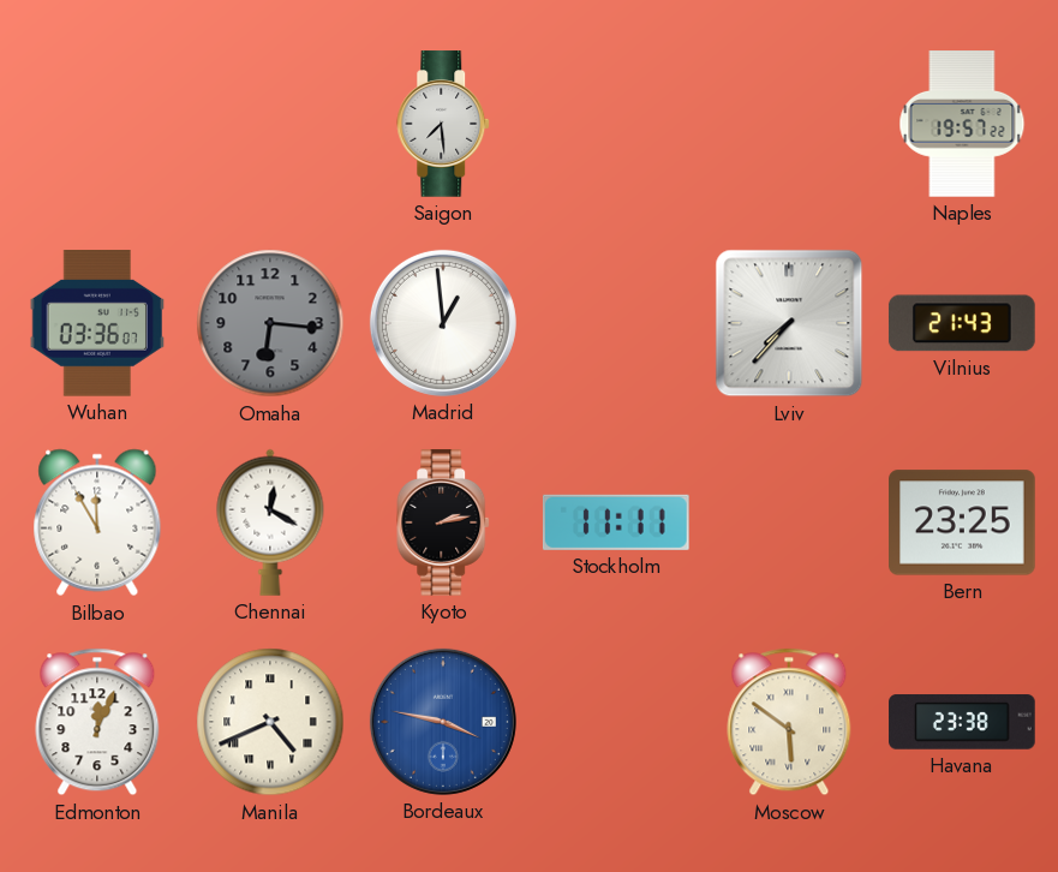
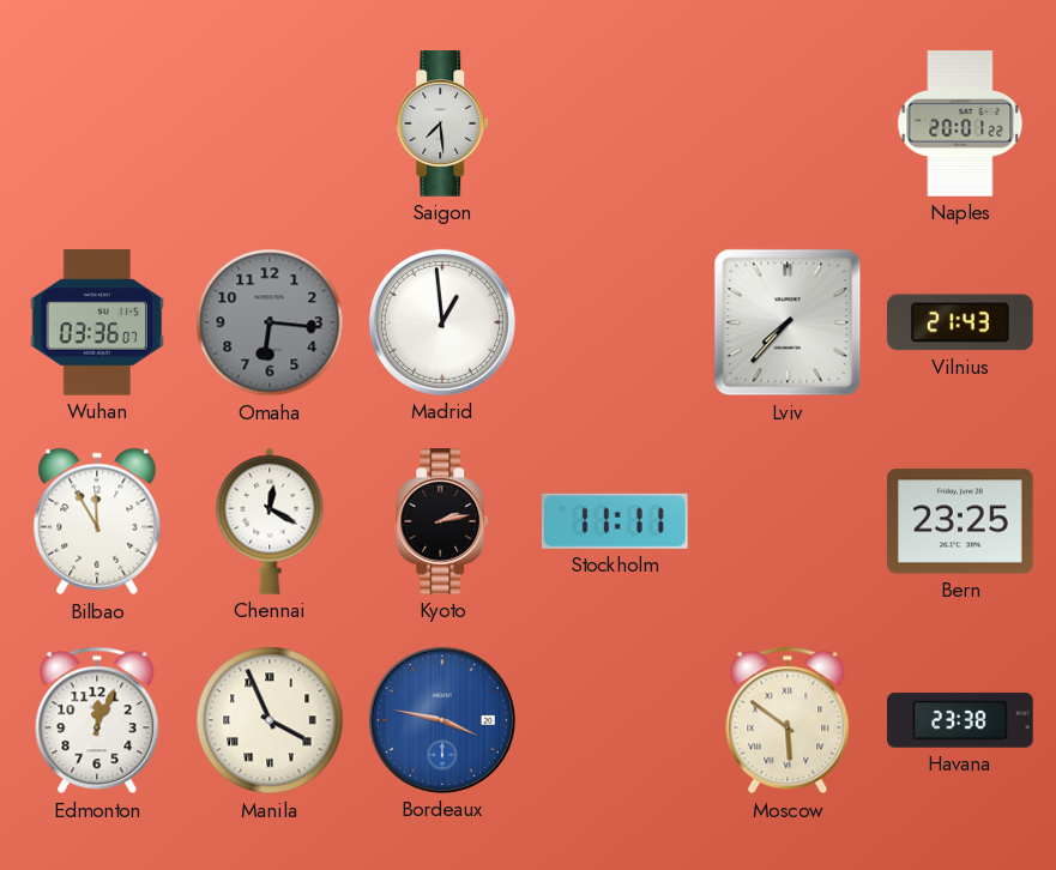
Naples: 19:57 -> 20:01
Manila: 4:41 -> 3:56
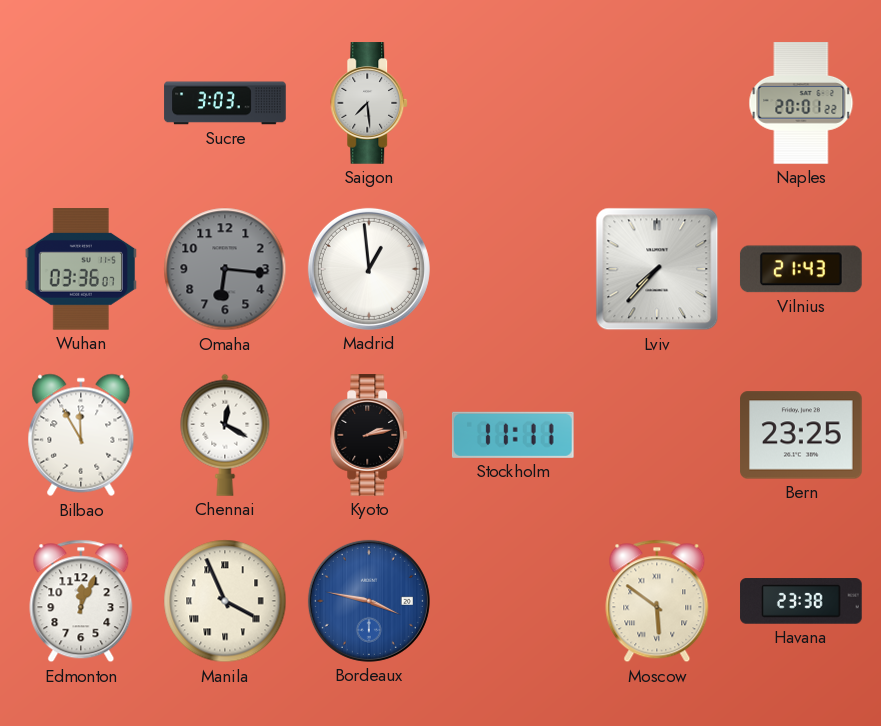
Sucre: none -> 3:03
